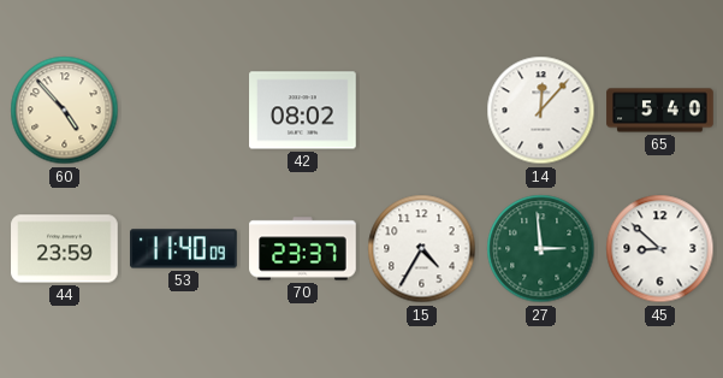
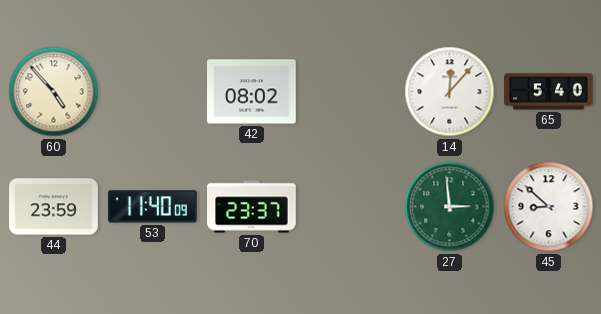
15: 4:35 -> none
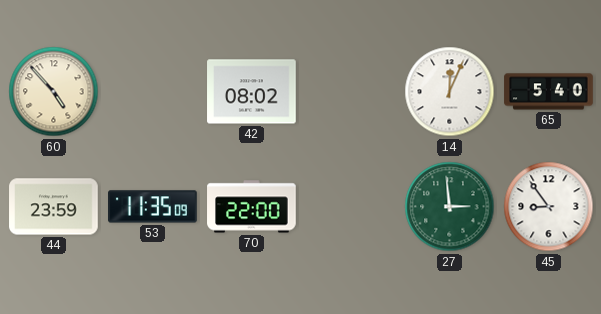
14: 12:07 -> 12:04
53: 11:40 -> 11:35
70: 23:37 -> 22:00
45: 8:52 -> 8:54
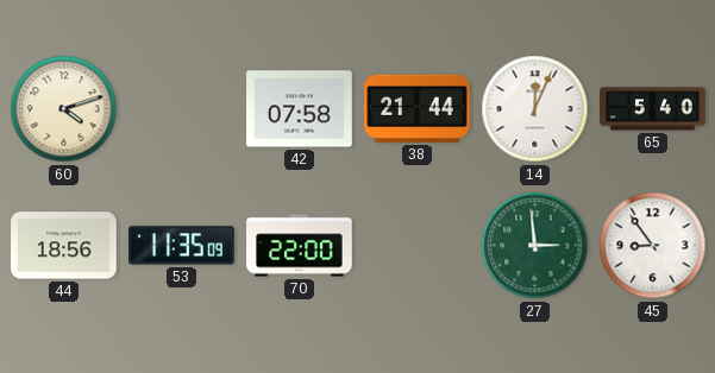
60: 4:53 -> 4:12
42: 08:02 -> 07:58
38: none -> 21:44
44: 23:59 -> 18:56
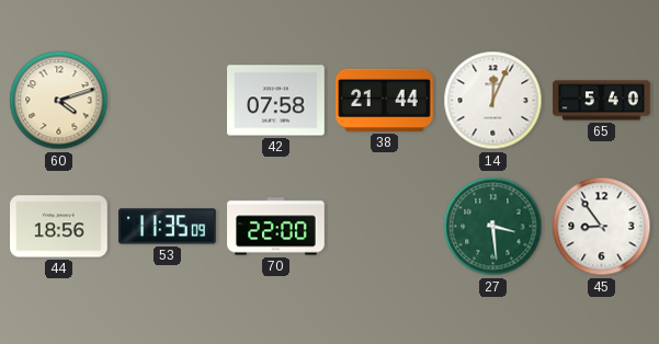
27: 2:59 -> 3:29
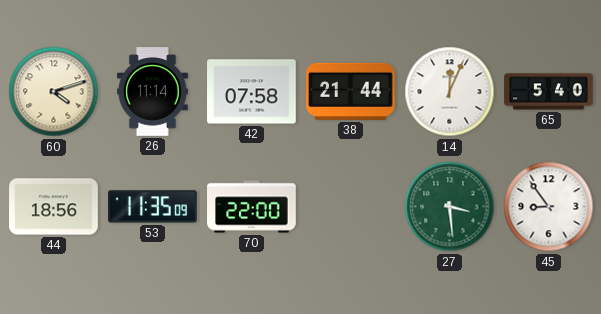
26: none -> 11:14
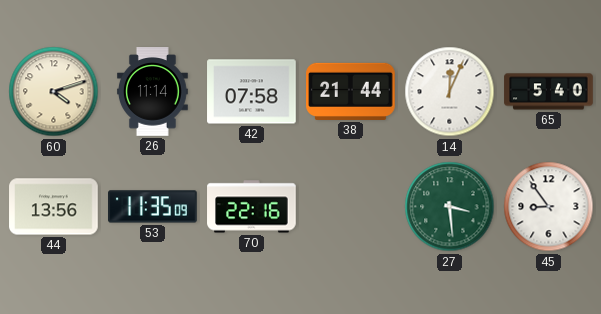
44: 18:56 -> 13:56
70: 22:00 -> 22:16
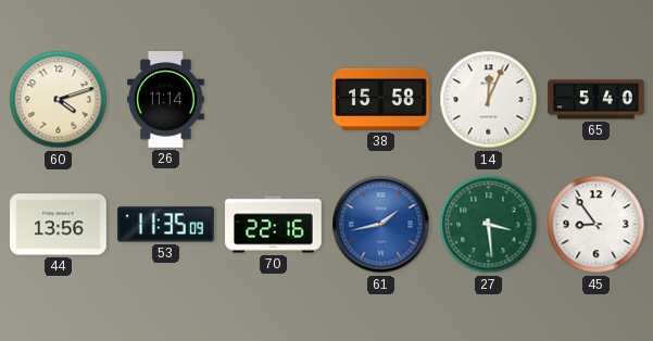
42: 07:58 -> none
38: 21:44 -> 15:58
61: none -> 1:43
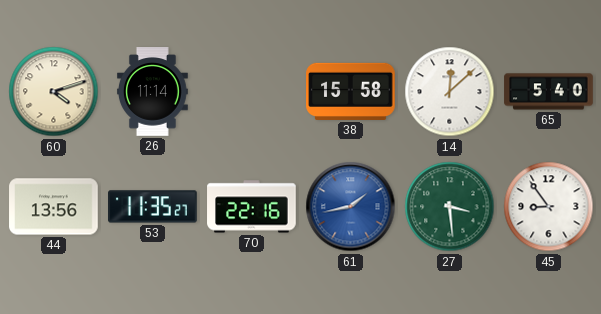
14: 12:04 -> 12:08
53: 11:35:09 -> 11:35:27
